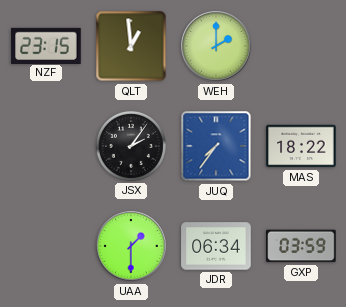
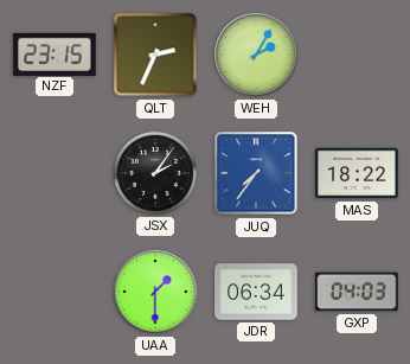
QLT: 12:59 -> 2:34
WEH: 2:00 -> 2:05
GXP: 03:59 -> 04:03
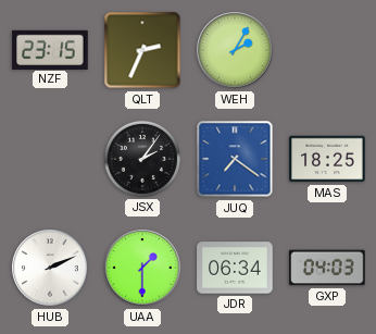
JUQ: 7:36 -> 7:21
MAS: 18:22 -> 18:25
HUB: none -> 2:11
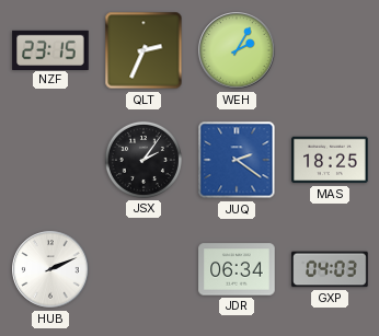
JUQ: 7:21 -> 2:21
UAA: 1:30 -> none
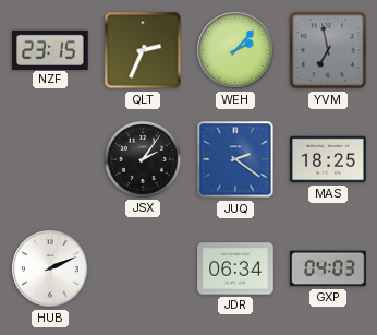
WEH: 2:05 -> 2:07
YVM: none -> 6:58
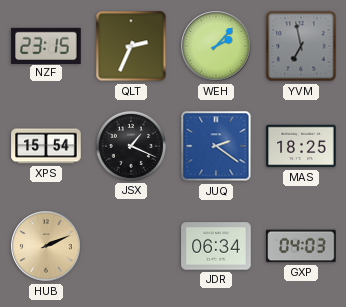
XPS: none -> 15:54
JSX: 2:06 -> 1:19
HUB dial: white -> champagne
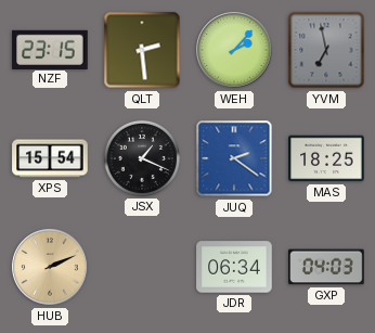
QLT: 2:34 -> 2:29
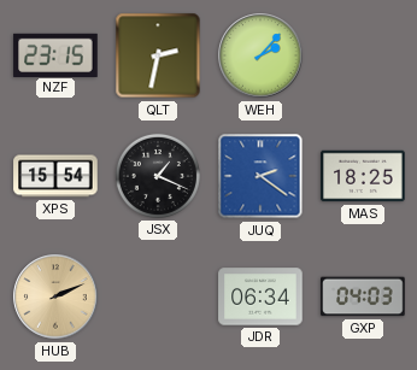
QLT: 2:29 -> 2:32
YVM: 6:58 -> none
